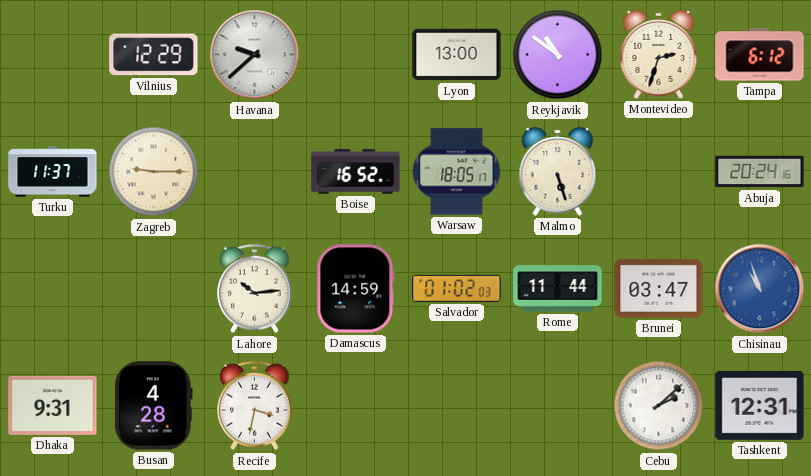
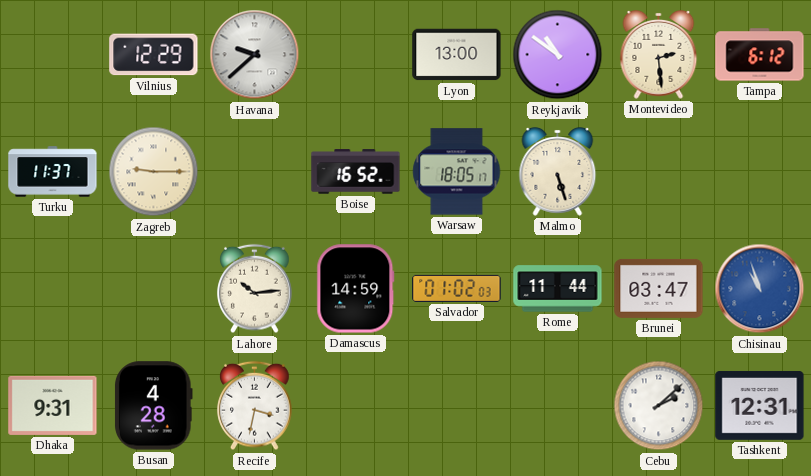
Montevideo: 2:33 -> 2:29
Abuja: 20:24 -> none
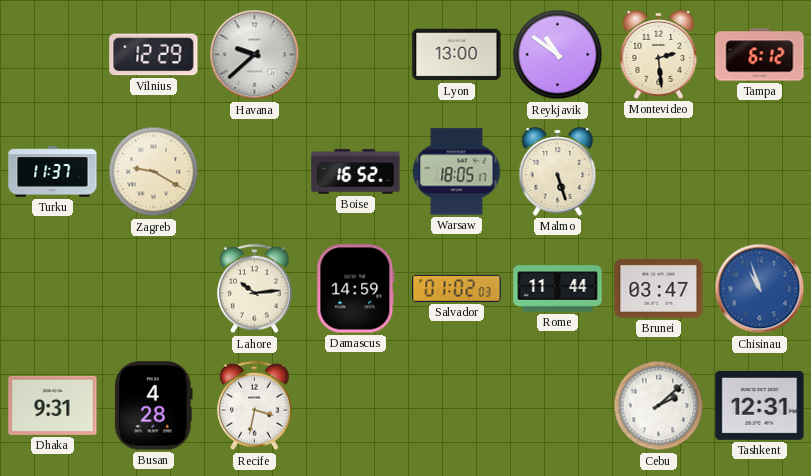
Zagreb: 9:15 -> 9:20
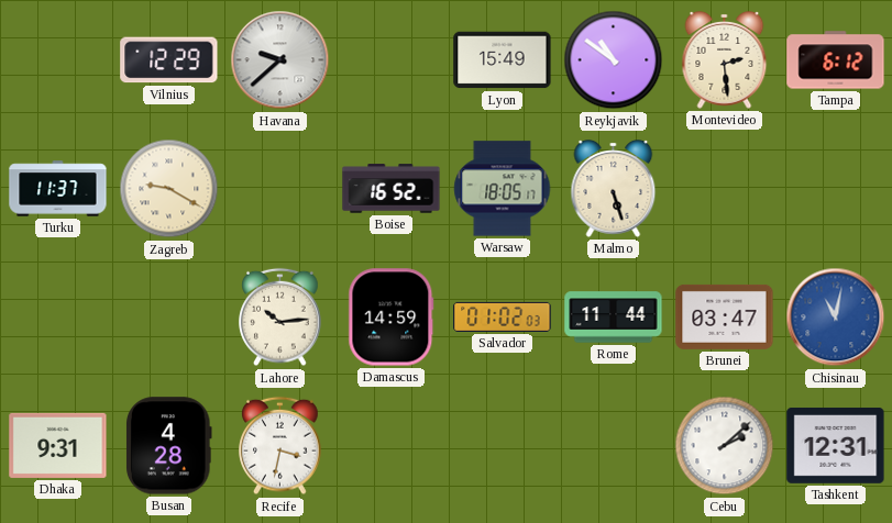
Lyon: 13:00 -> 15:49
Chisinau: 10:57 -> 11:02
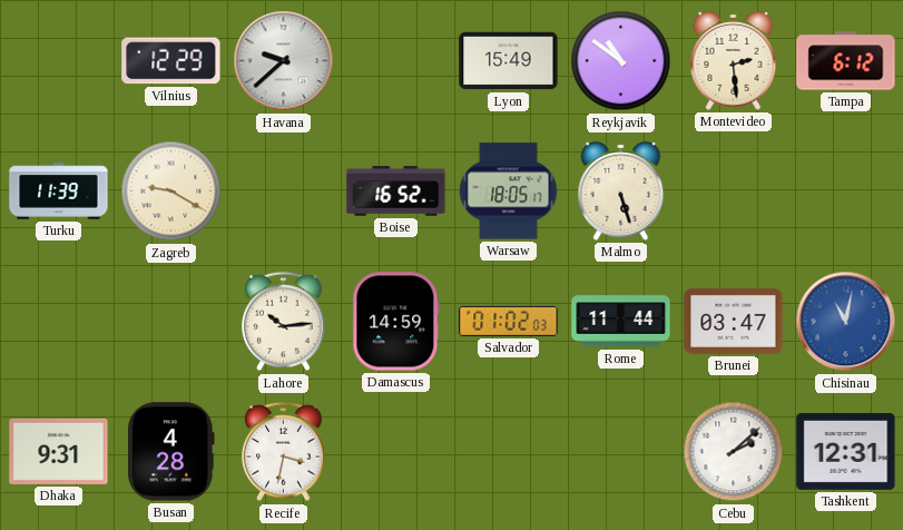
Turku: 11:37 -> 11:39
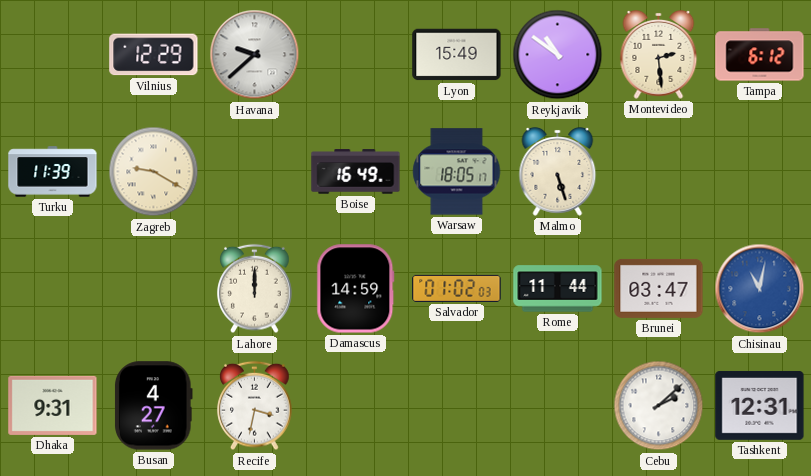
Boise: 16:52 -> 16:49
Lahore: 10:14 -> 12:00
Busan: 4:28 -> 4:27
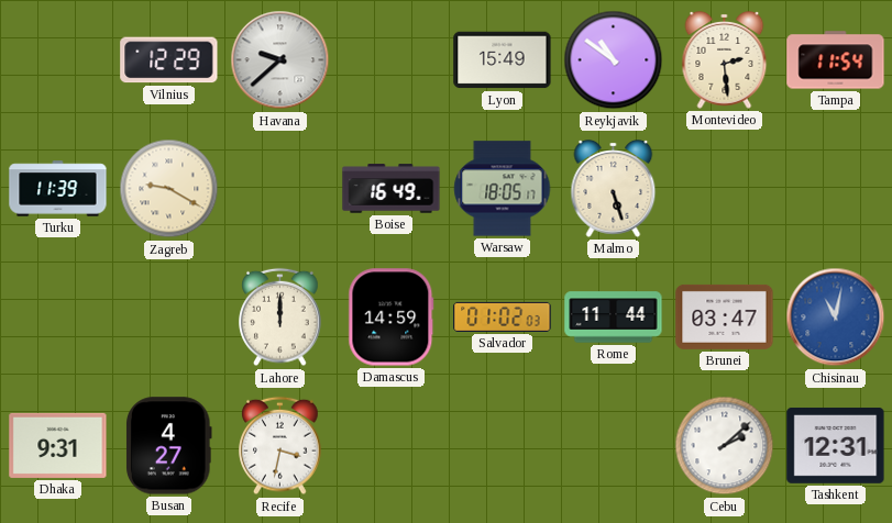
Tampa: 6:12 -> 11:54
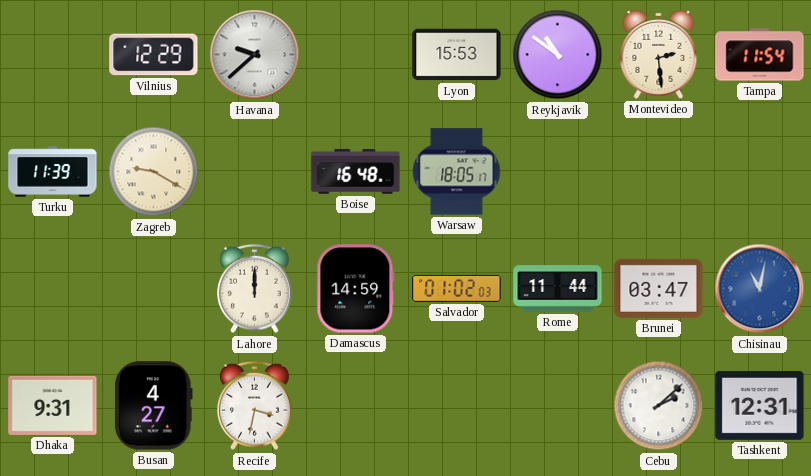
Lyon: 15:49 -> 15:53
Boise: 16:49 -> 16:48
Malmo: 5:27 -> none
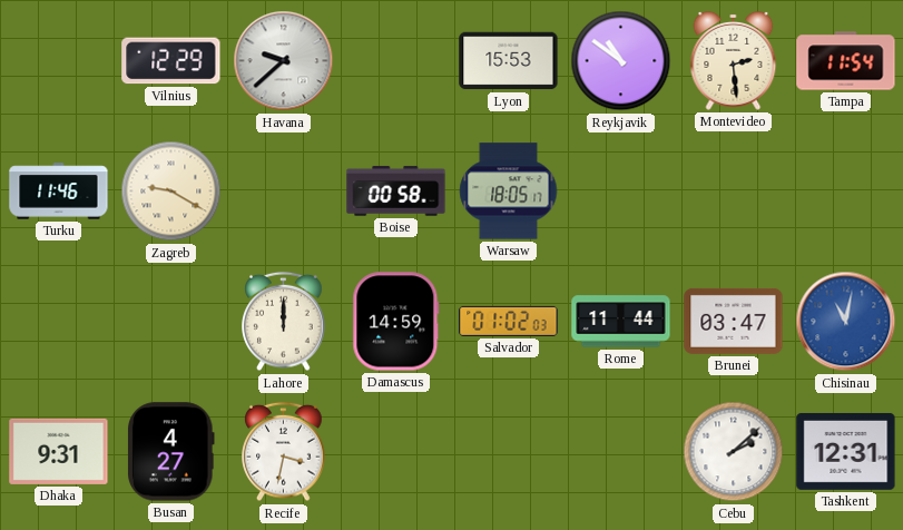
Turku: 11:39 -> 11:46
Boise: 16:48 -> 00:58
